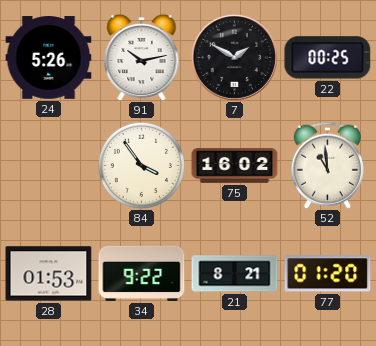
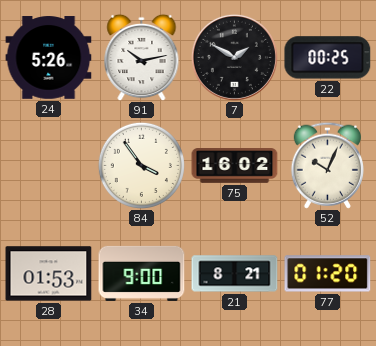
52: 10:59 -> 10:04
34: 9:22 -> 9:00
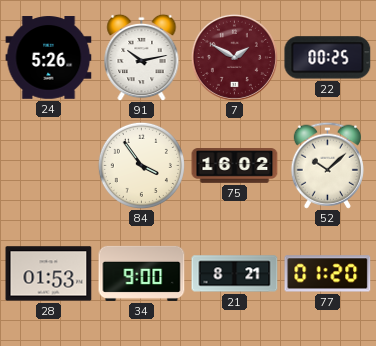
7 dial: black -> burgundy
52: 10:04 -> 10:08
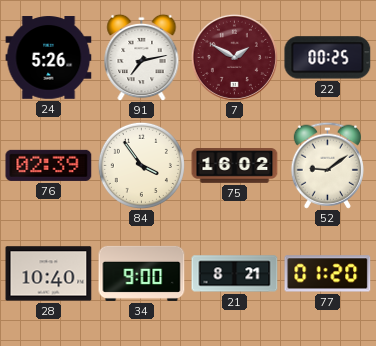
91: 10:13 -> 7:13
76: none -> 02:39
52: 10:08 -> 9:09
28: 01:53 -> 10:40
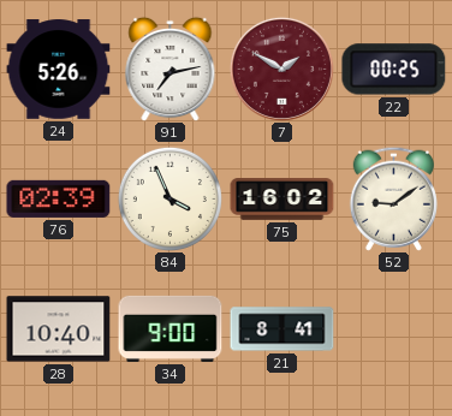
84: 3:54 -> 3:56
21: 8:21 -> 8:41
77: 01:20 -> none
